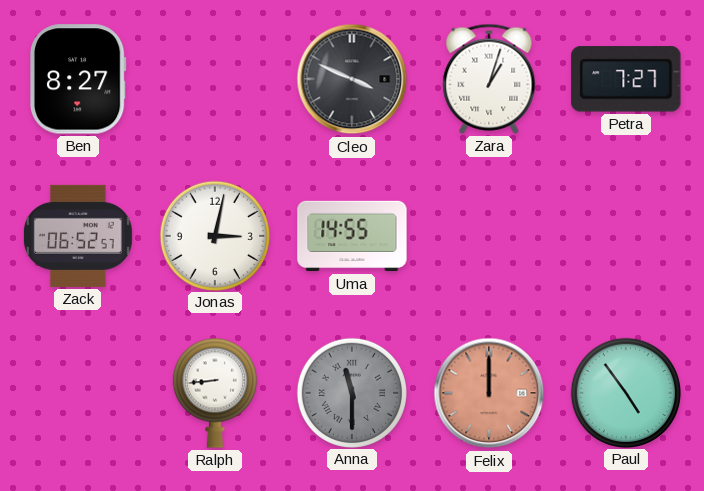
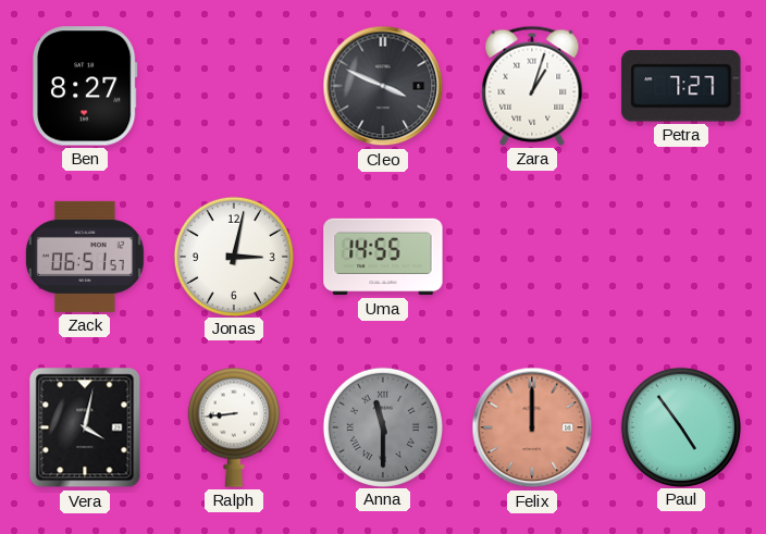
Zack: 06:52 -> 06:51
Vera: none -> 4:02
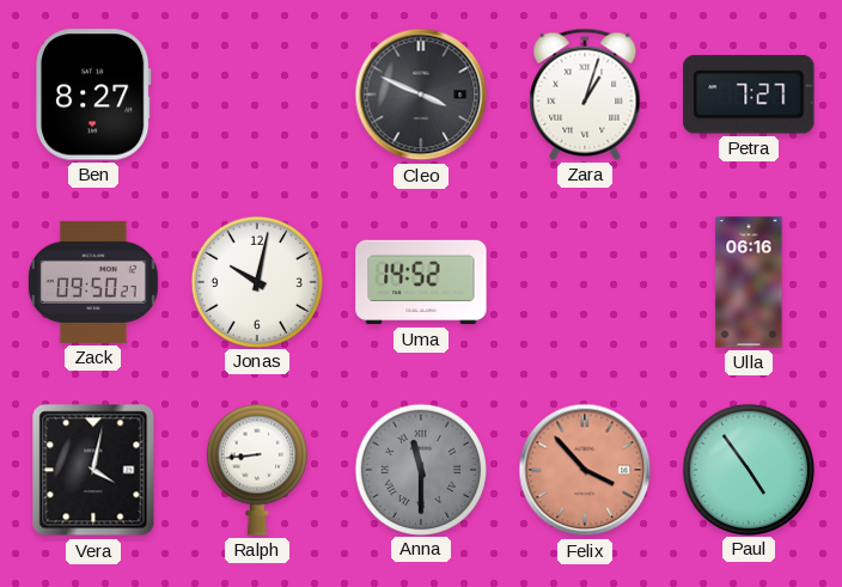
Zack: 06:51 -> 09:50
Jonas: 3:02 -> 10:02
Uma: 14:55 -> 14:52
Ulla: none -> 06:16
Felix: 12:00 -> 3:53
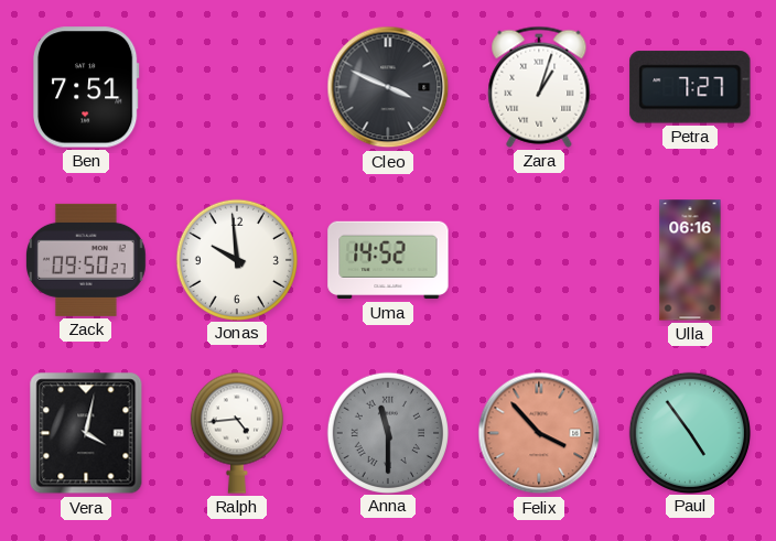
Ben: 8:27 -> 7:51
Jonas: 10:02 -> 9:59
Ralph: 8:44 -> 4:44
